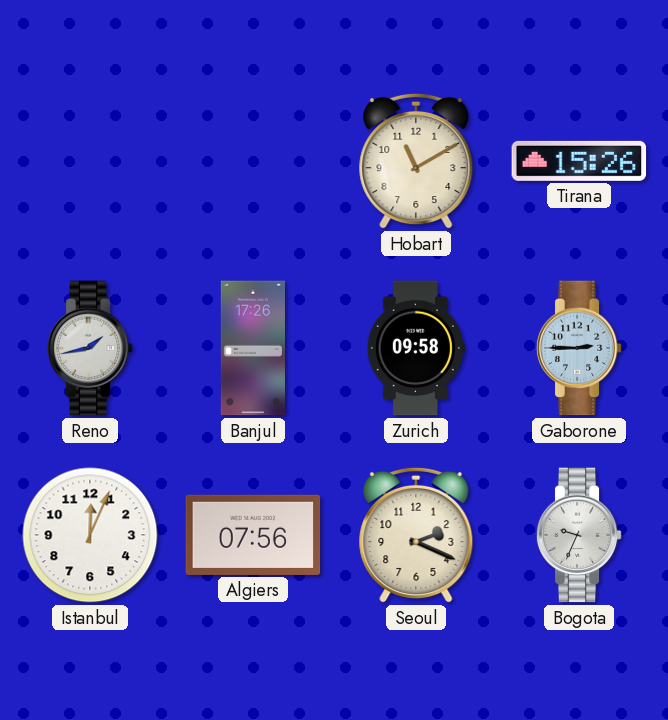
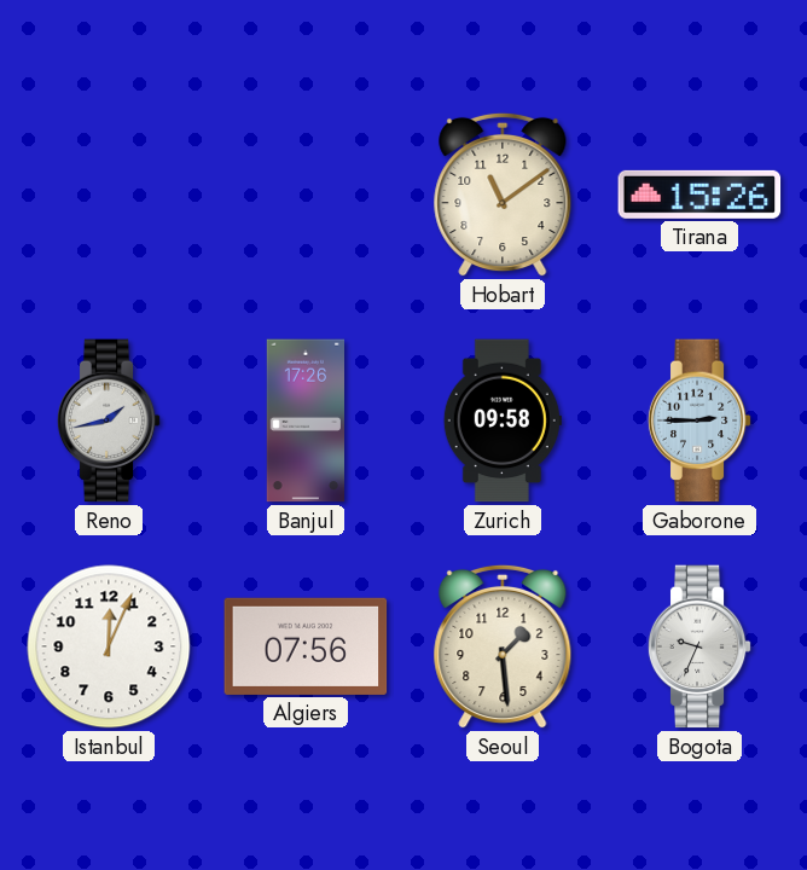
Hobart: 11:10 -> 11:09
Seoul: 2:19 -> 1:29
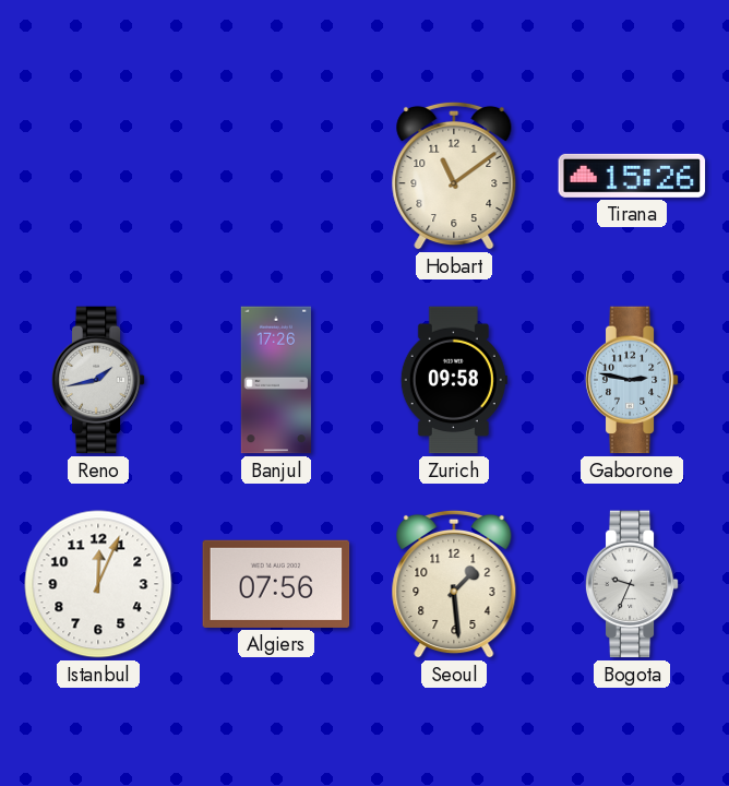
Gaborone: 2:45 -> 2:47
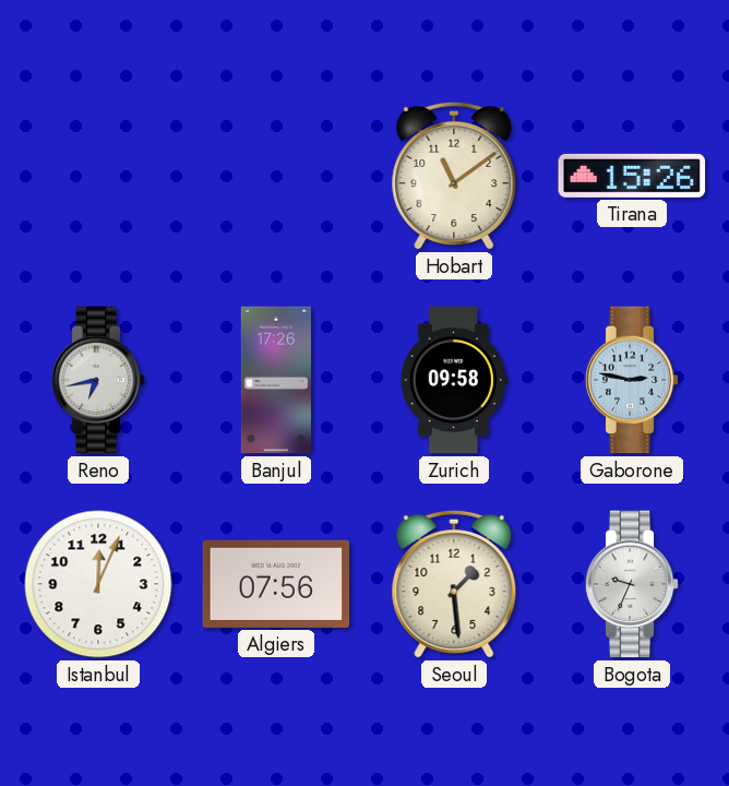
Reno: 1:43 -> 6:43
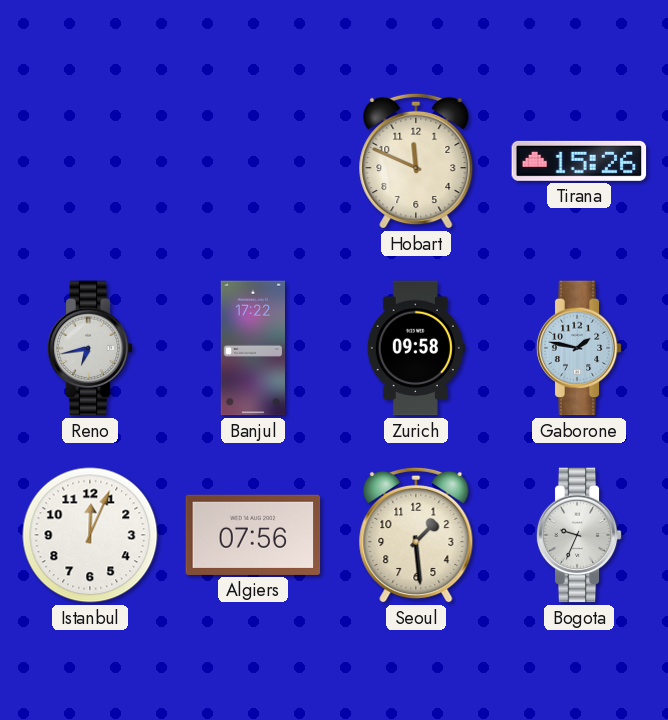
Hobart: 11:09 -> 11:49
Banjul: 17:26 -> 17:22
Gaborone: 2:47 -> 1:47
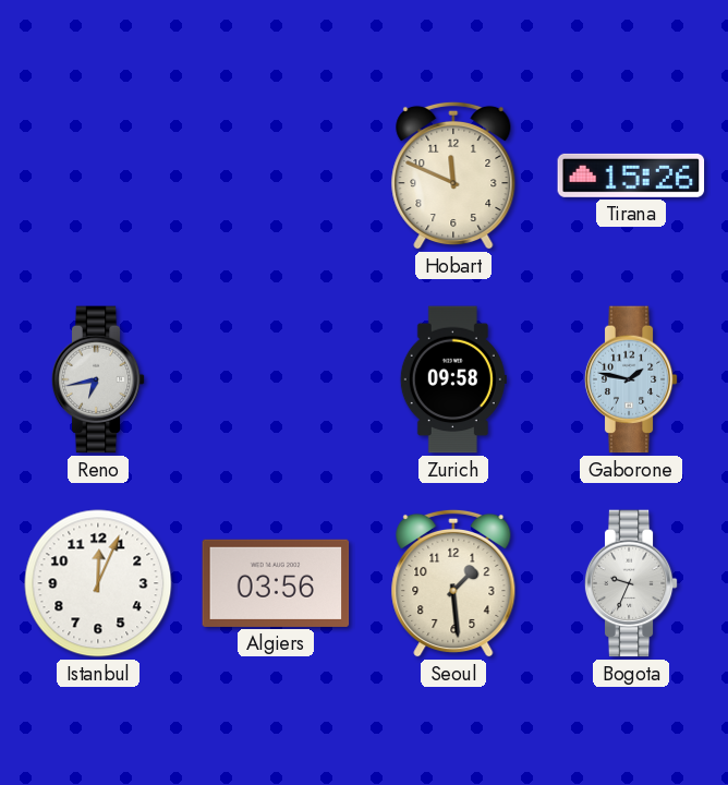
Banjul: 17:22 -> none
Algiers: 07:56 -> 03:56
